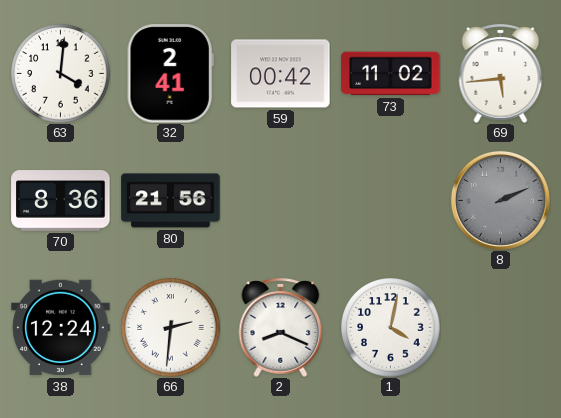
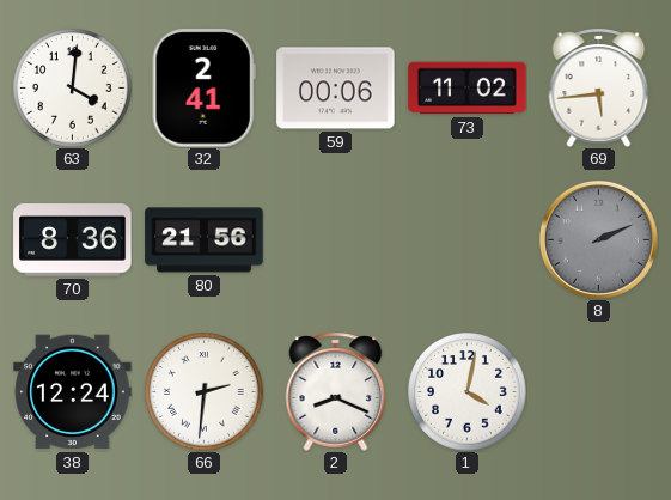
59: 00:42 -> 00:06
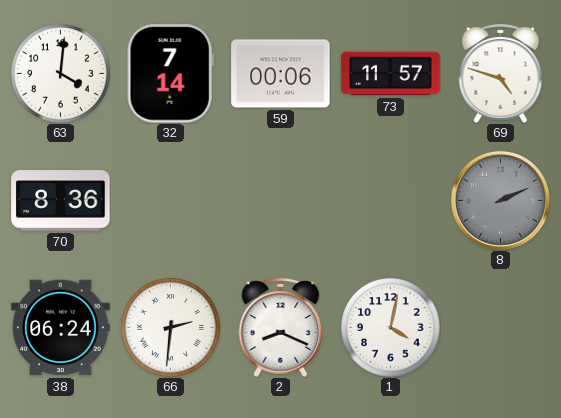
32: 2:41 -> 7:14
73: 11:02 -> 11:57
69: 5:44 -> 4:48
80: 21:56 -> none
38: 12:24 -> 06:24
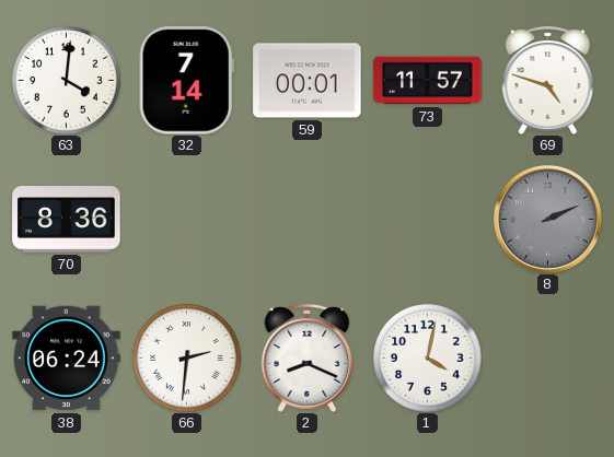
59: 00:06 -> 00:01
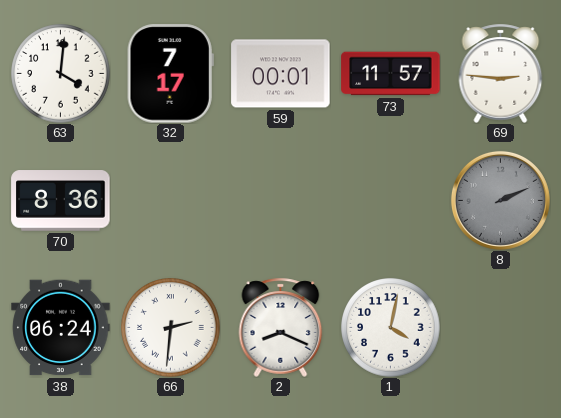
32: 7:14 -> 7:17
69: 4:48 -> 2:46
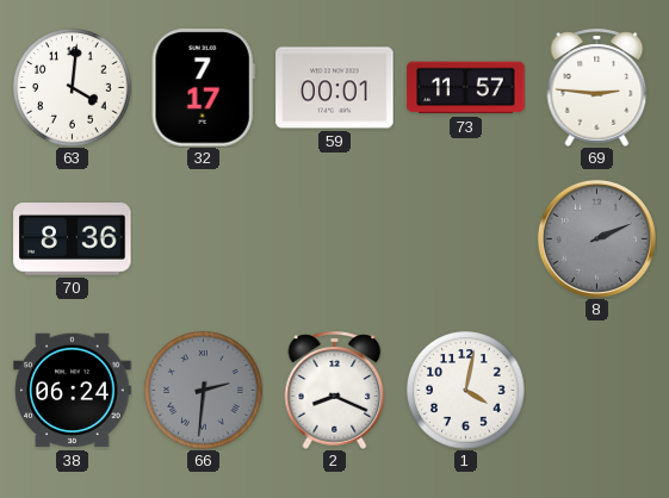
66 dial: white -> grey
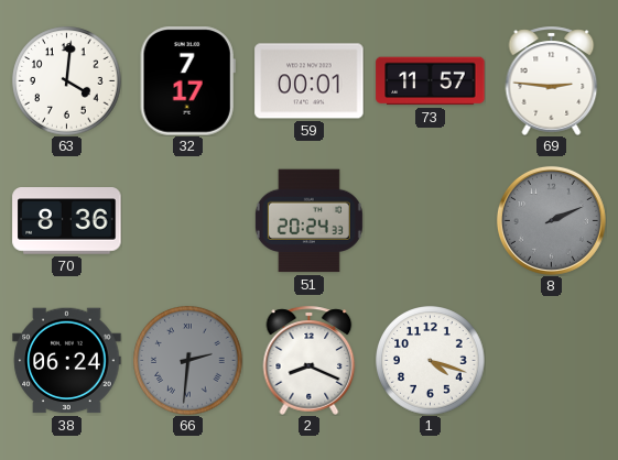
51: none -> 20:24
1: 4:02 -> 4:18
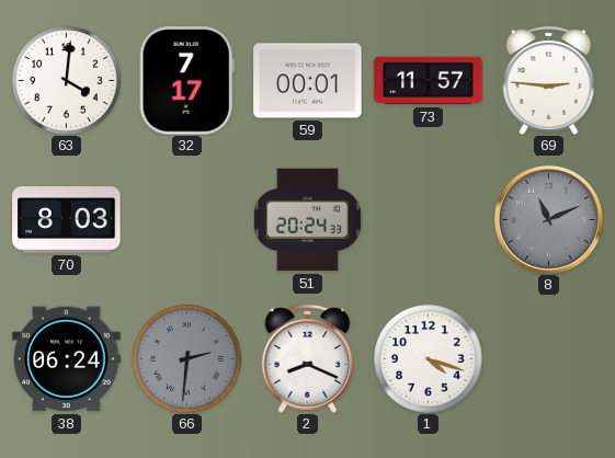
70: 8:36 -> 8:03
8: 2:11 -> 11:11
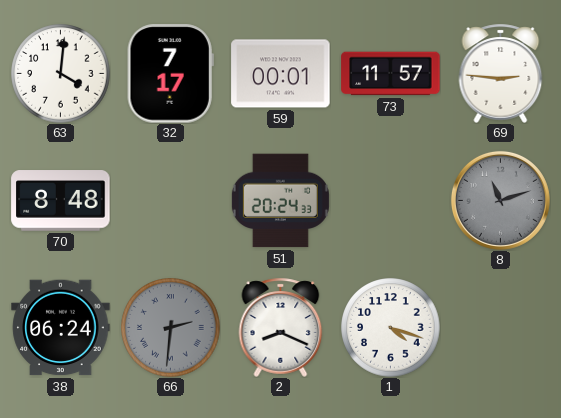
70: 8:03 -> 8:48
8: 11:11 -> 11:12
